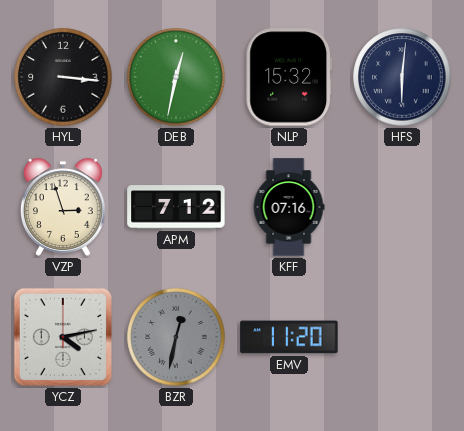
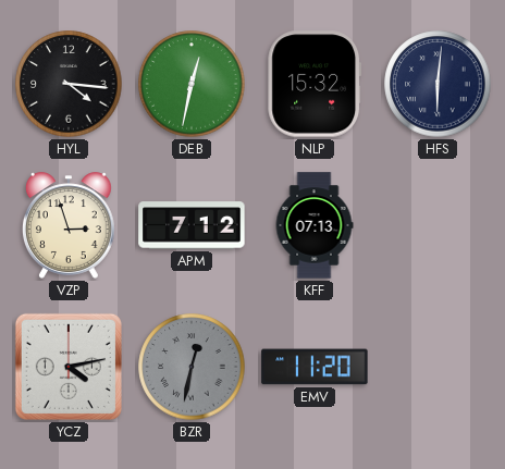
HYL: 3:16 -> 4:16
KFF: 07:16 -> 07:13
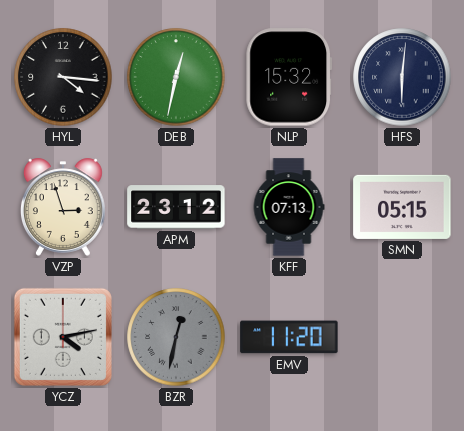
APM: 7:12 -> 23:12
SMN: none -> 05:15
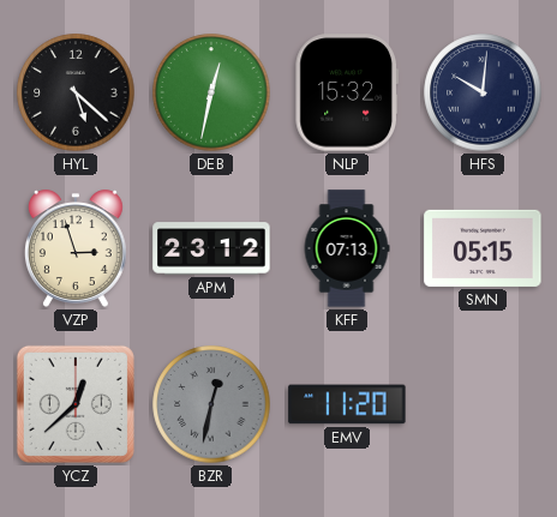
HYL: 4:16 -> 5:22
HFS: 6:01 -> 10:01
YCZ: 4:13 -> 12:38
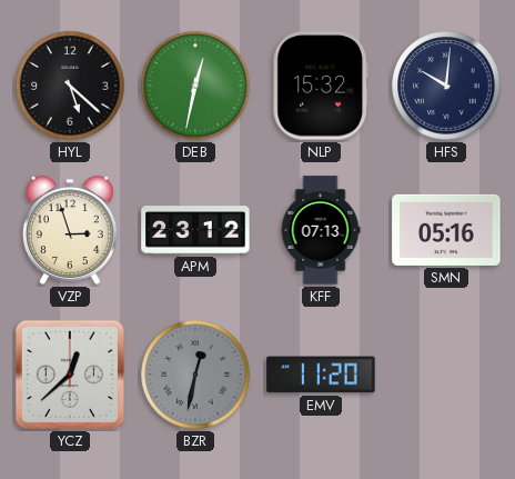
SMN: 05:15 -> 05:16
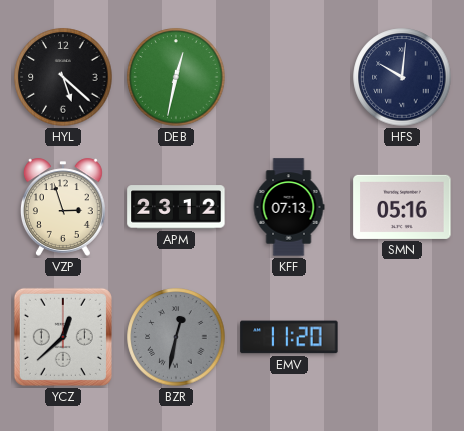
NLP: 15:32 -> none
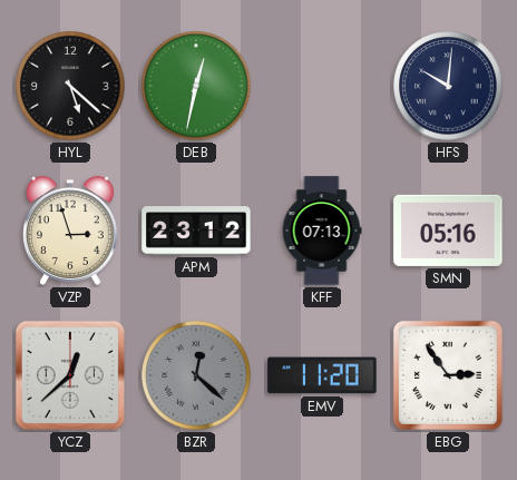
BZR: 12:32 -> 12:22
EBG: none -> 2:54
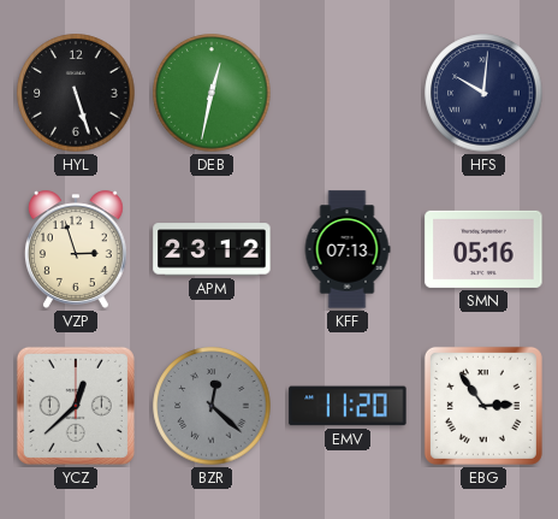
HYL: 5:22 -> 5:27
